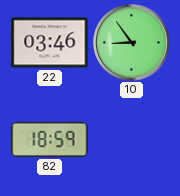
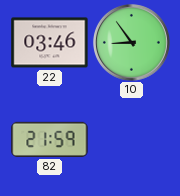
82: 18:59 -> 21:59
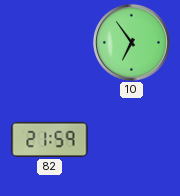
22: 03:46 -> none
10: 8:54 -> 6:54
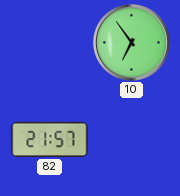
82: 21:59 -> 21:57
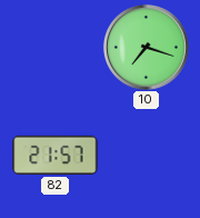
10: 6:54 -> 7:18
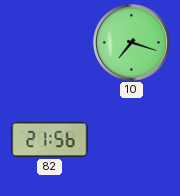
82: 21:57 -> 21:56
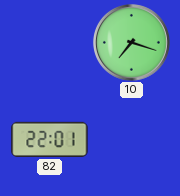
82: 21:56 -> 22:01
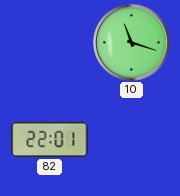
10: 7:18 -> 11:18
